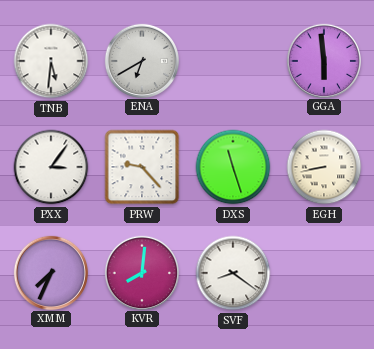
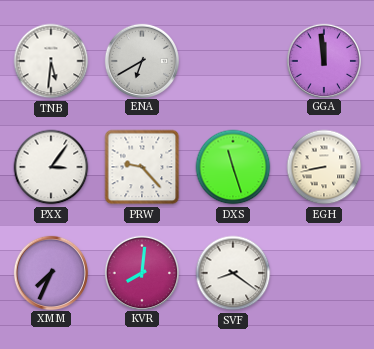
GGA: 5:59 -> 11:59
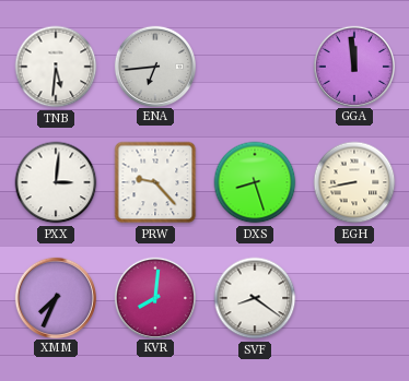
ENA: 6:40 -> 6:44
PXX: 3:06 -> 3:01
DXS: 11:27 -> 8:27
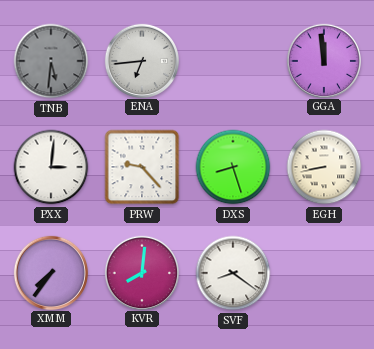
TNB dial: white -> grey
XMM: 7:34 -> 7:36
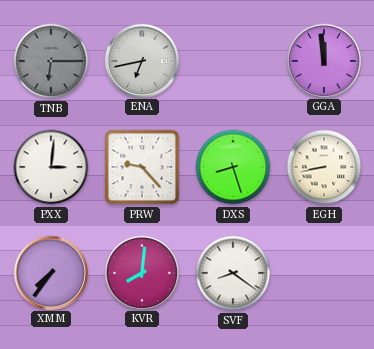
TNB: 5:31 -> 6:15
ENA: 6:44 -> 6:43
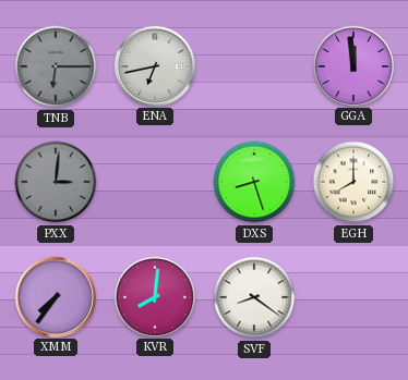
PXX dial: white -> grey
PRW: 9:23 -> none
EGH: 8:43 -> 8:00
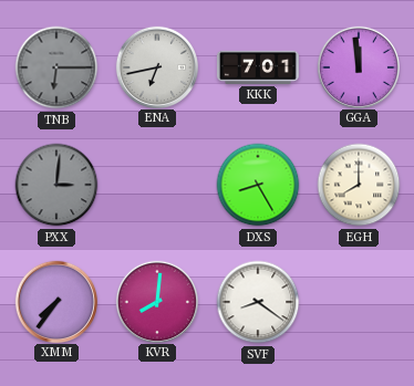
KKK: none -> 7:01
DXS: 8:27 -> 8:25
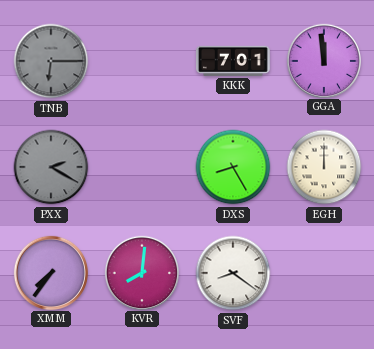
ENA: 6:43 -> none
PXX: 3:01 -> 2:20
EGH: 8:00 -> 12:00
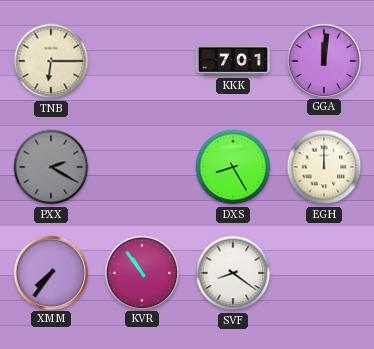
TNB dial: grey -> cream
GGA: 11:59 -> 12:01
KVR: 8:01 -> 10:54
